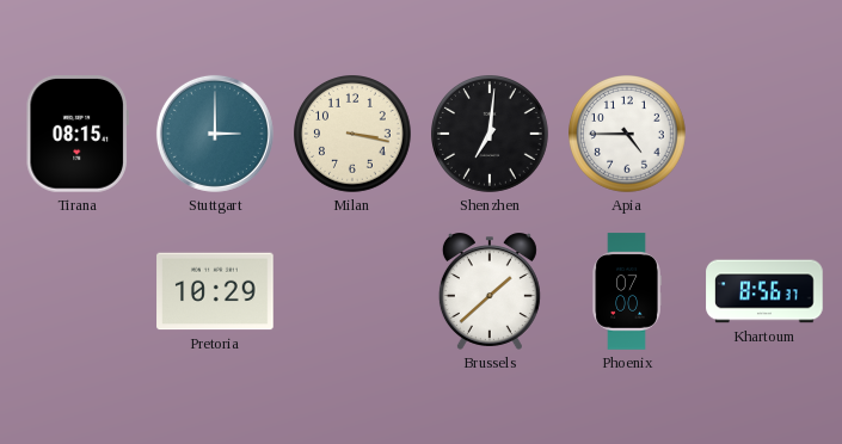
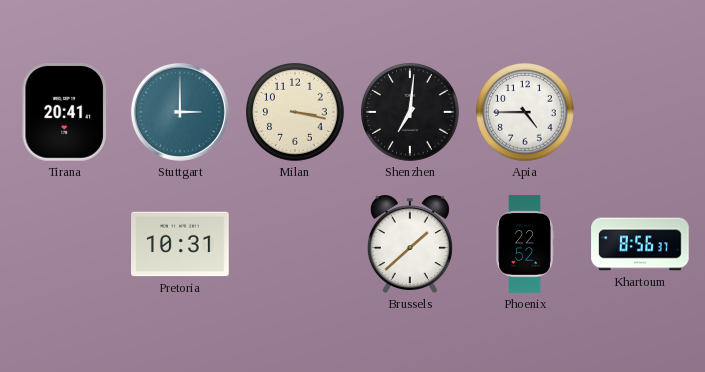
Tirana: 08:15 -> 20:41
Pretoria: 10:29 -> 10:31
Phoenix: 07:00 -> 22:52
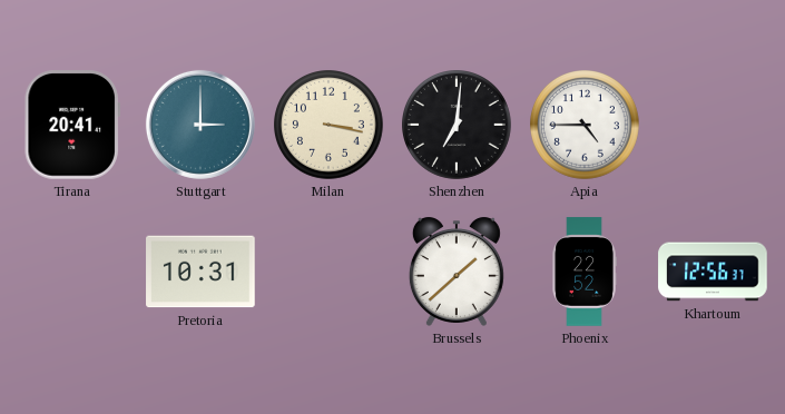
Khartoum: 8:56 -> 12:56
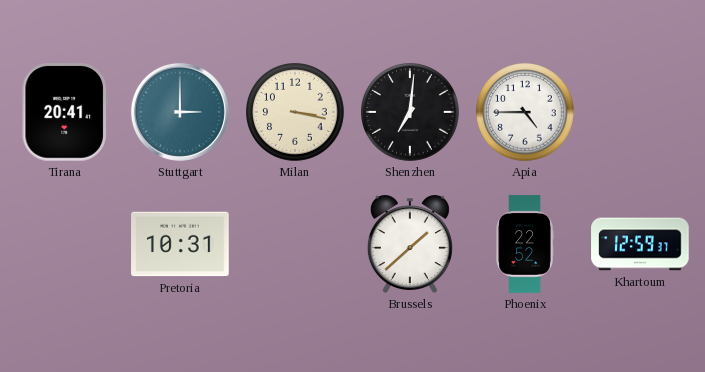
Khartoum: 12:56 -> 12:59
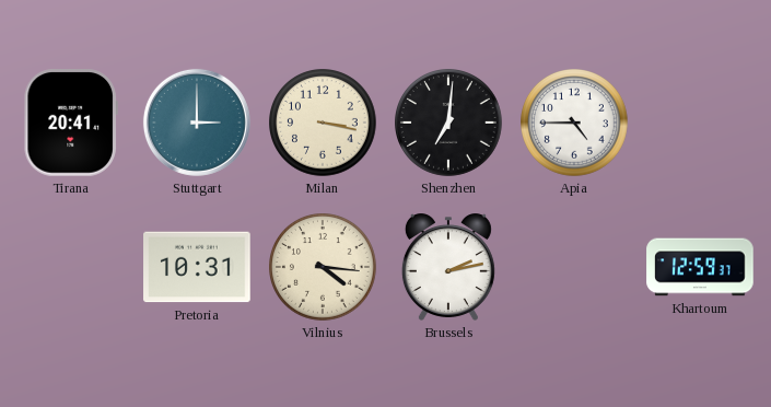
Vilnius: none -> 4:16
Brussels: 1:38 -> 2:13
Phoenix: 22:52 -> none
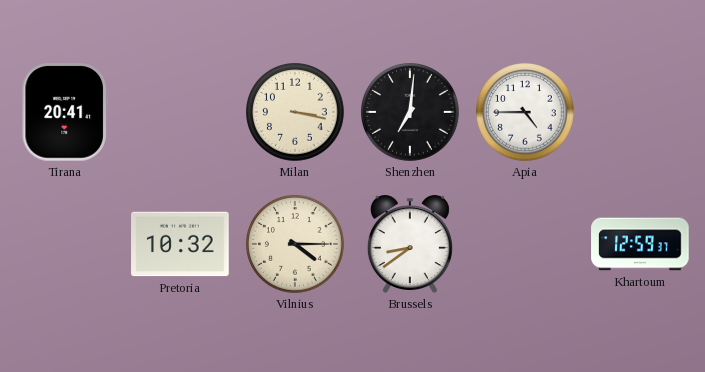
Stuttgart: 3:00 -> none
Pretoria: 10:31 -> 10:32
Vilnius: 4:16 -> 4:15
Brussels: 2:13 -> 8:39
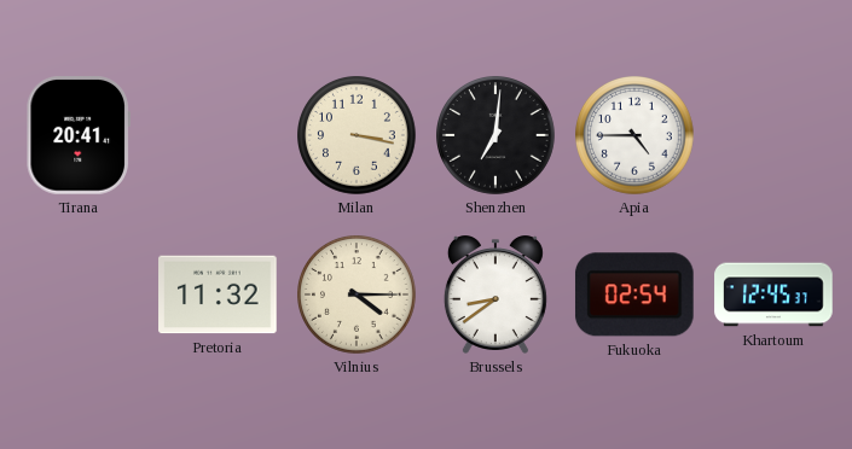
Pretoria: 10:32 -> 11:32
Fukuoka: none -> 02:54
Khartoum: 12:59 -> 12:45
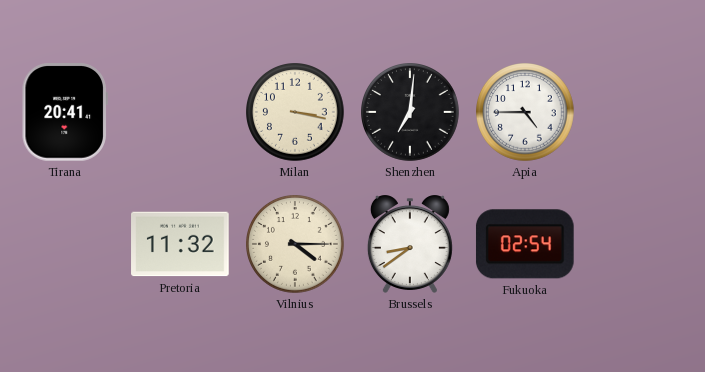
Khartoum: 12:45 -> none
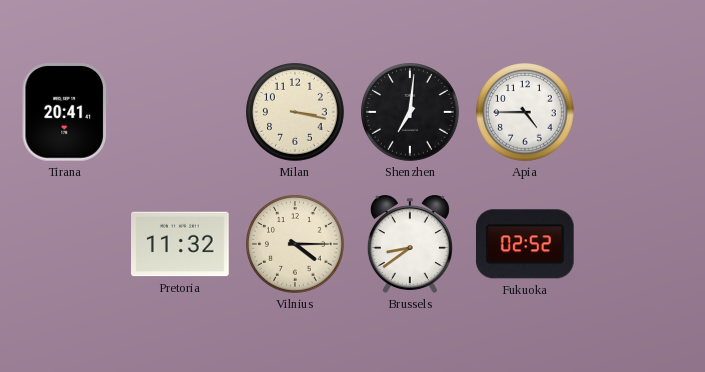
Fukuoka: 02:54 -> 02:52
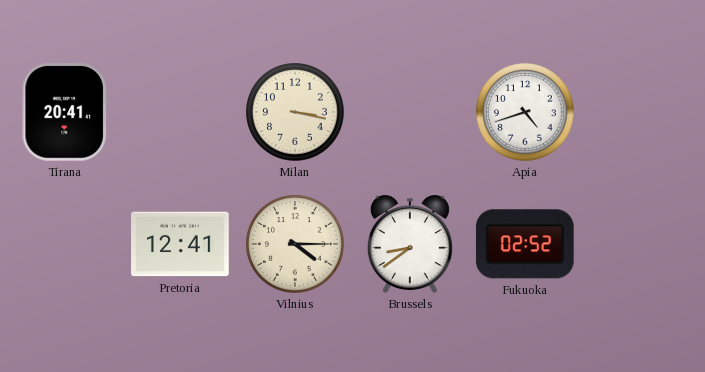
Shenzhen: 7:01 -> none
Apia: 4:45 -> 4:42
Pretoria: 11:32 -> 12:41
